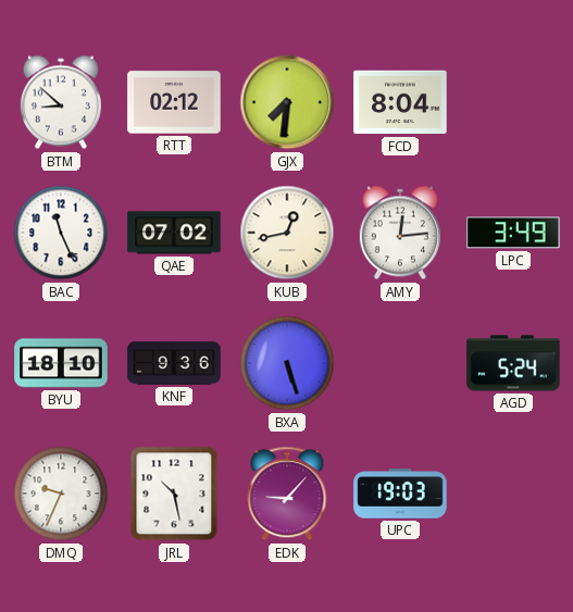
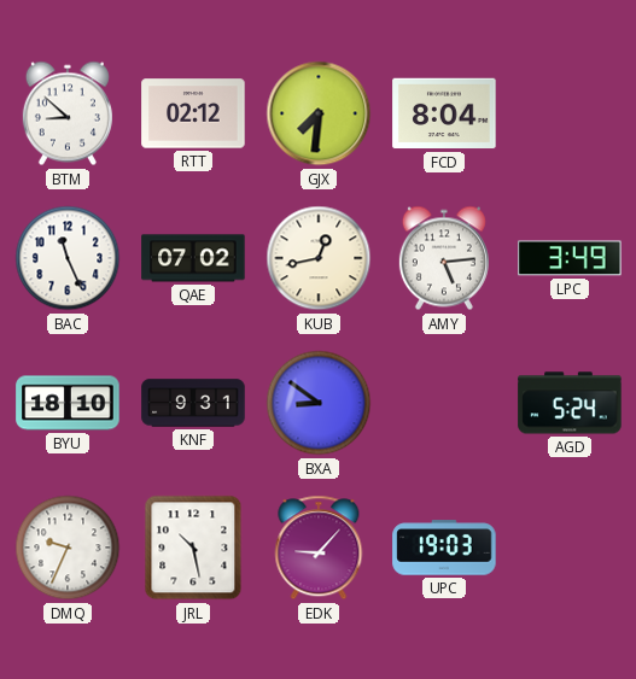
AMY: 12:14 -> 5:14
KNF: 9:36 -> 9:31
BXA: 5:27 -> 8:51
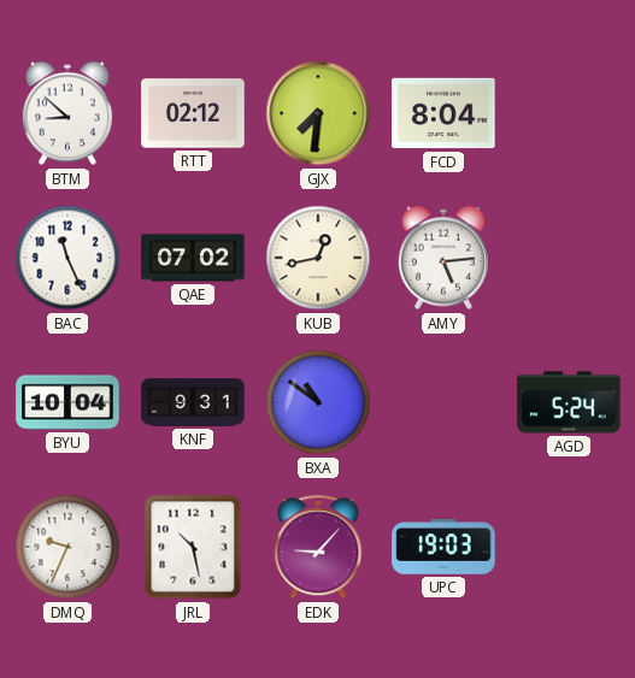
LPC: 3:49 -> none
BYU: 18:10 -> 10:04
BXA: 8:51 -> 10:51
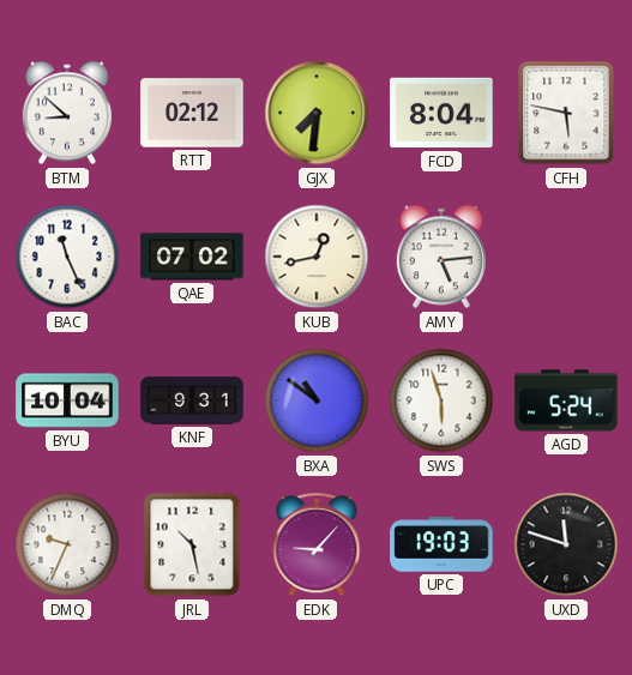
CFH: none -> 5:47
SWS: none -> 5:57
UXD: none -> 11:48
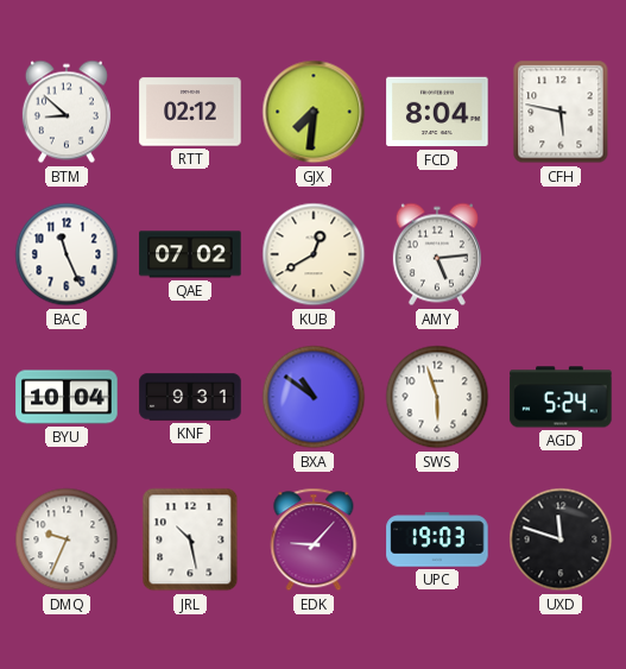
KUB: 12:43 -> 12:40
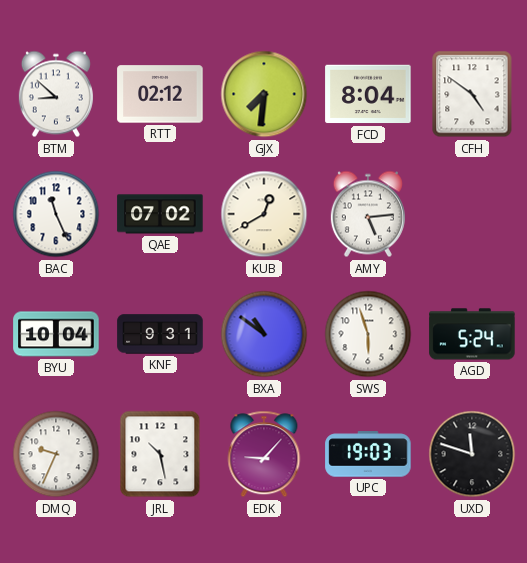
CFH: 5:47 -> 4:51
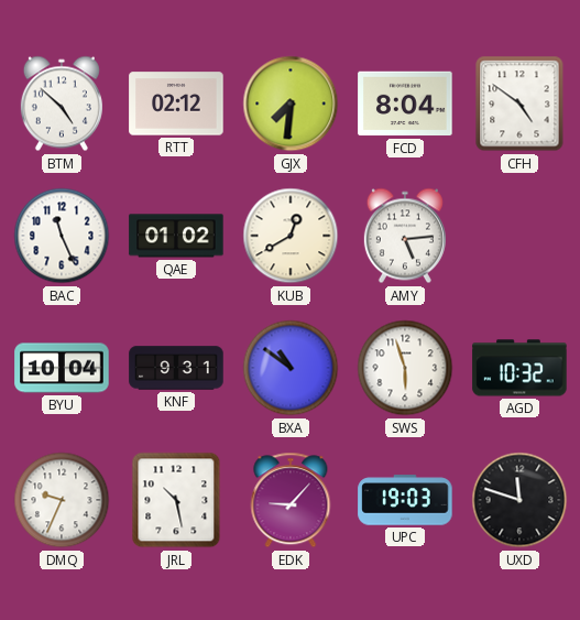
BTM: 8:52 -> 4:52
QAE: 07:02 -> 01:02
AGD: 5:24 -> 10:32
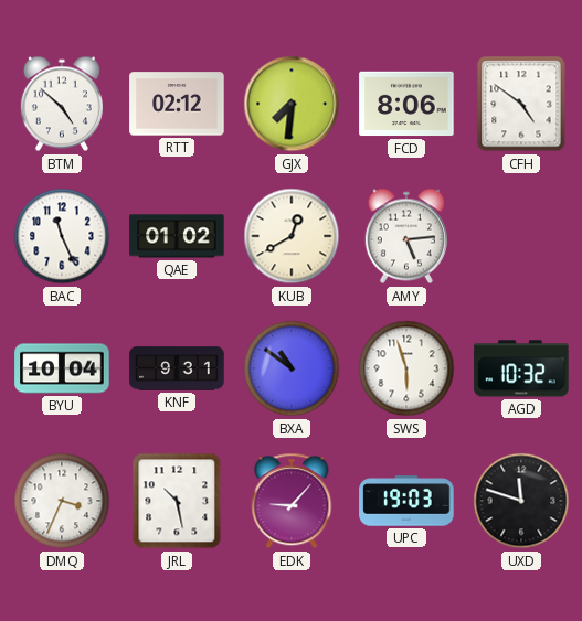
FCD: 8:04 -> 8:06
DMQ: 9:34 -> 3:34
